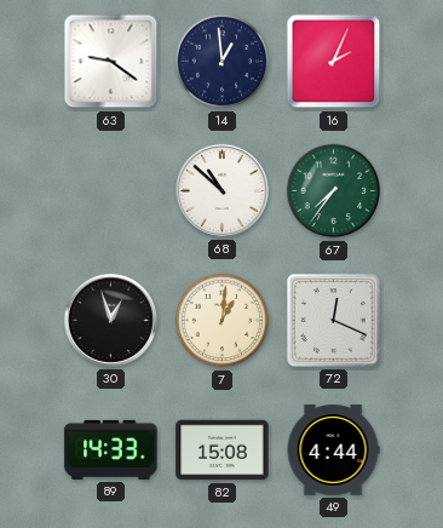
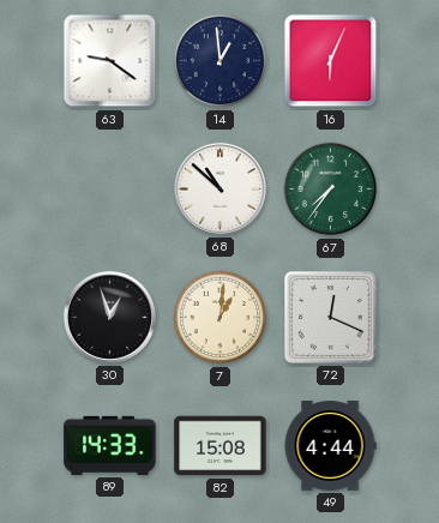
16: 2:04 -> 6:04
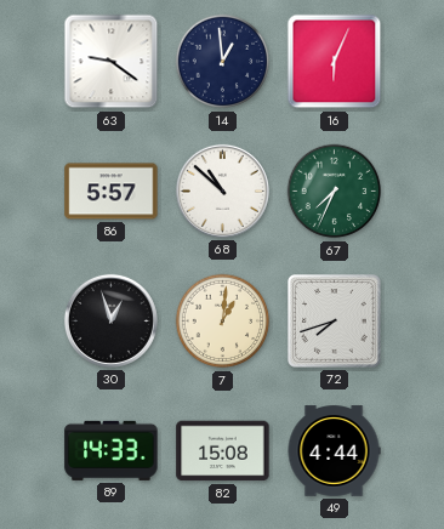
86: none -> 5:57
67: 7:36 -> 7:34
72: 12:19 -> 7:42
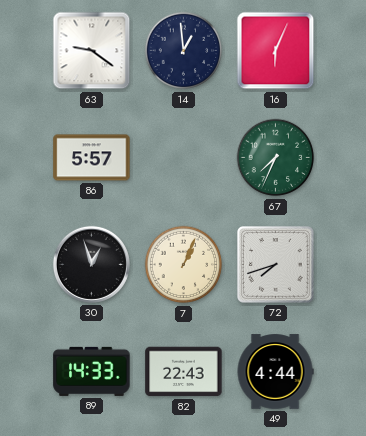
68: 10:52 -> none
7: 1:01 -> 1:04
82: 15:08 -> 22:43
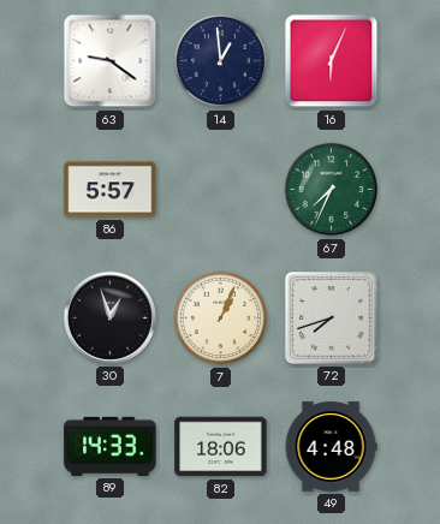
82: 22:43 -> 18:06
49: 4:44 -> 4:48
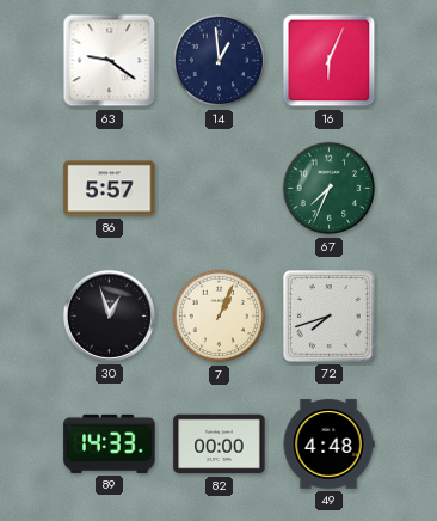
82: 18:06 -> 00:00
